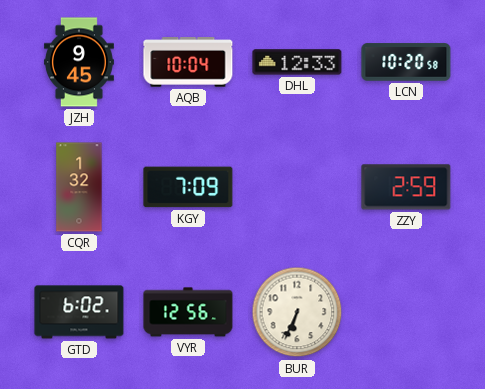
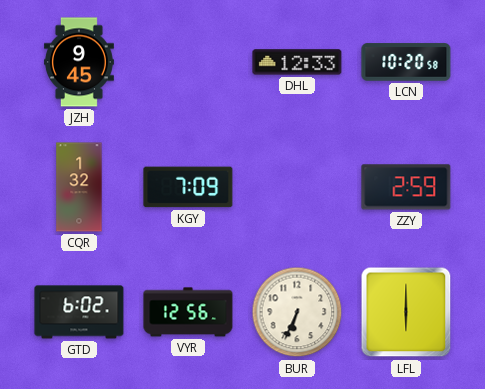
AQB: 10:04 -> none
LFL: none -> 6:00
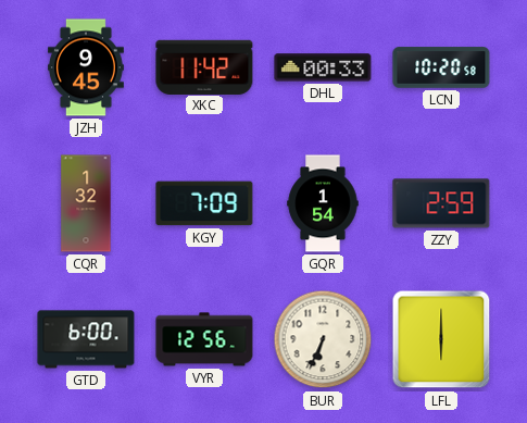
XKC: none -> 11:42
DHL: 12:33 -> 00:33
GQR: none -> 1:54
GTD: 6:02 -> 6:00
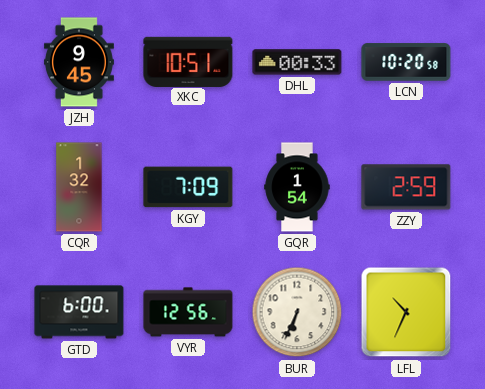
XKC: 11:42 -> 10:51
LFL: 6:00 -> 10:34
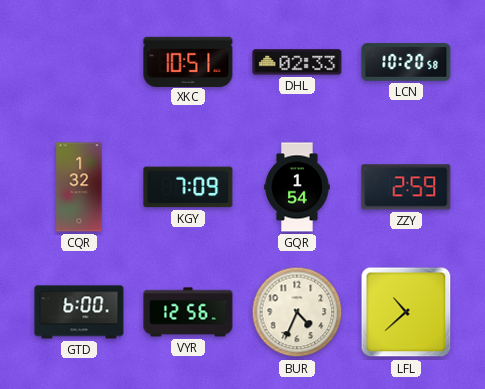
JZH: 9:45 -> none
DHL: 00:33 -> 02:33
BUR: 6:34 -> 4:34
LFL: 10:34 -> 10:38
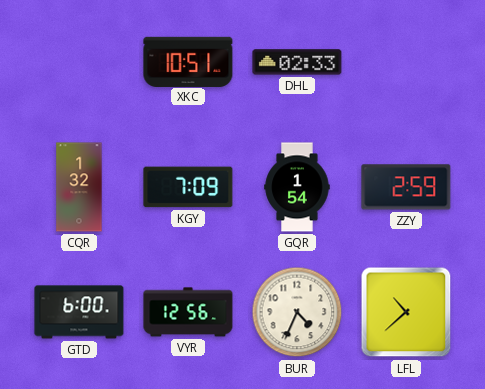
LCN: 10:20 -> none
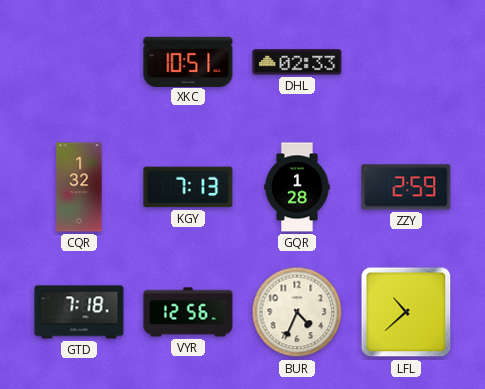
KGY: 7:09 -> 7:13
GQR: 1:54 -> 1:28
GTD: 6:00 -> 7:18
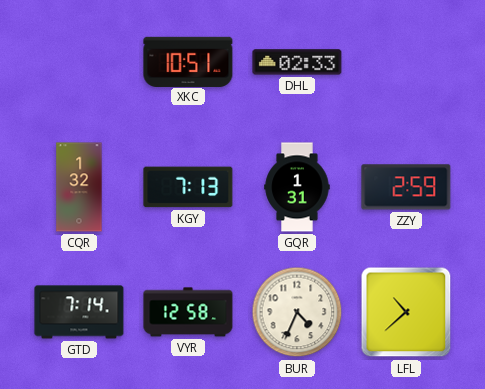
GQR: 1:28 -> 1:31
GTD: 7:18 -> 7:14
VYR: 12:56 -> 12:58
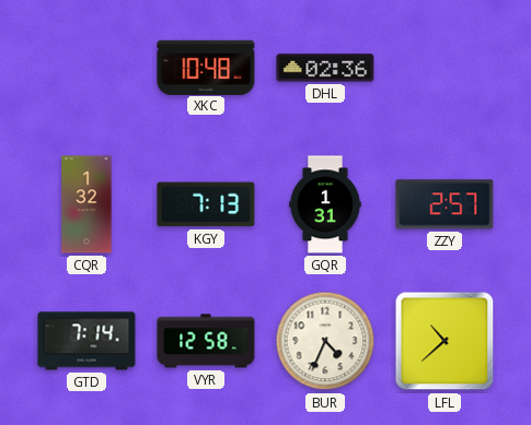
XKC: 10:51 -> 10:48
DHL: 02:33 -> 02:36
ZZY: 2:59 -> 2:57
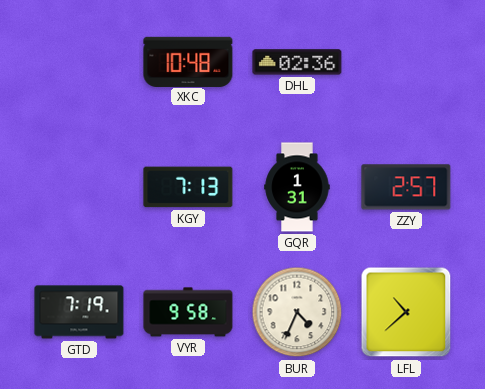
CQR: 1:32 -> none
GTD: 7:14 -> 7:19
VYR: 12:58 -> 9:58
